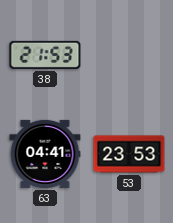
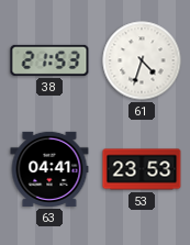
61: none -> 4:33
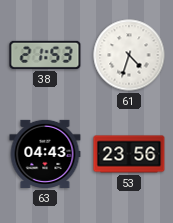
63: 04:41 -> 04:43
53: 23:53 -> 23:56
